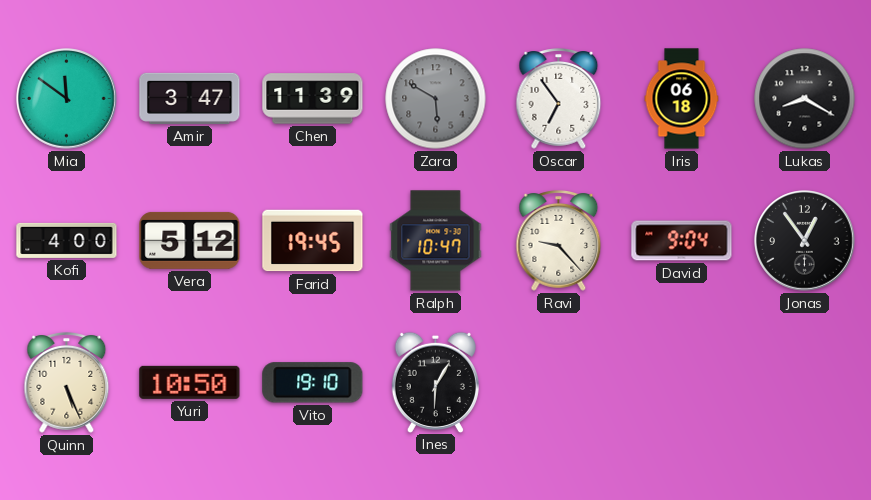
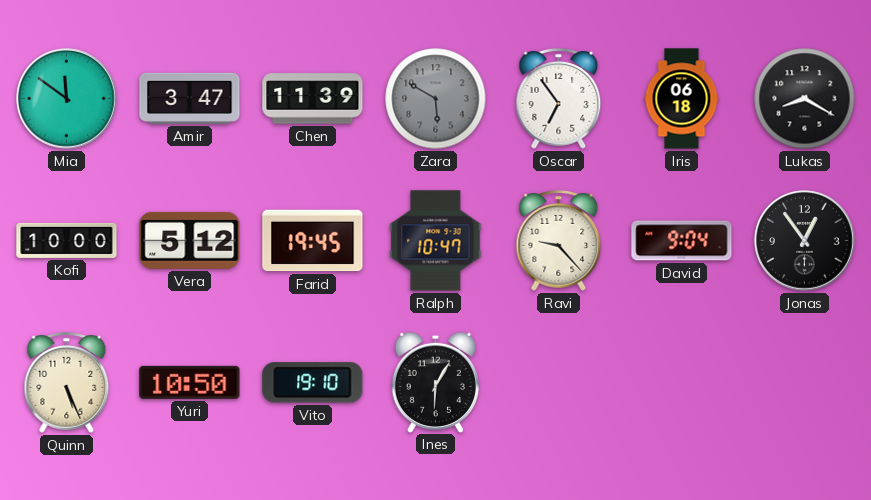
Kofi: 4:00 -> 10:00
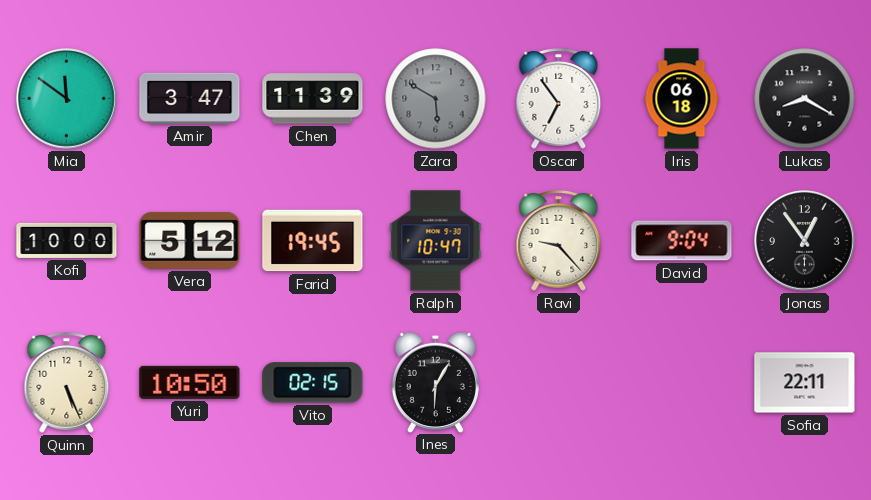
Vito: 19:10 -> 02:15
Sofia: none -> 22:11
